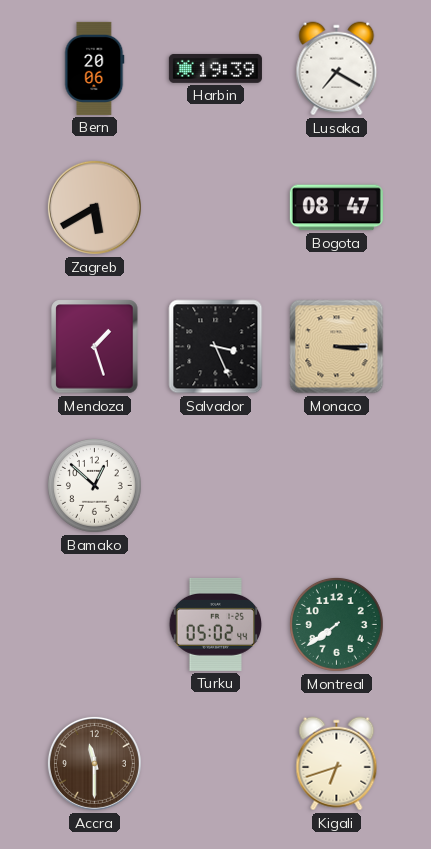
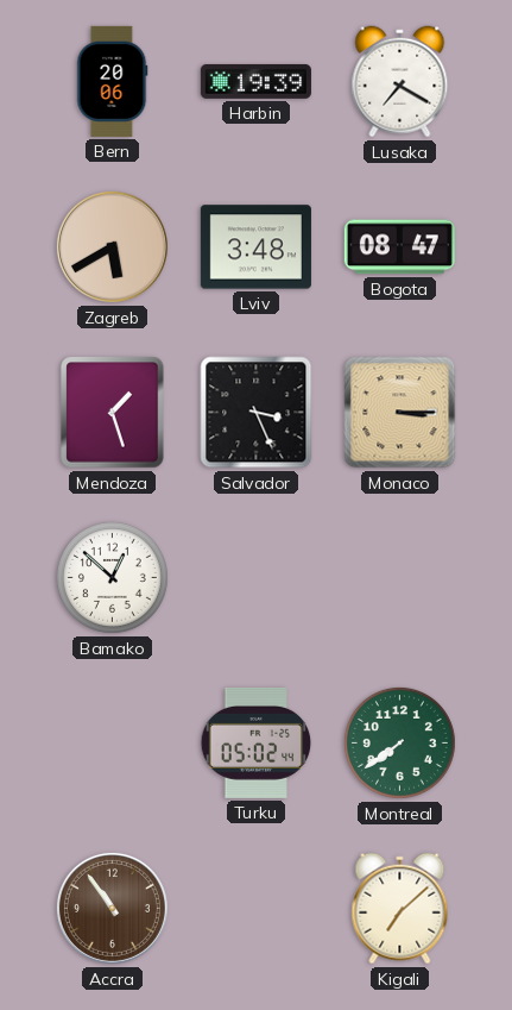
Lviv: none -> 3:48
Accra: 11:30 -> 10:54
Kigali: 6:42 -> 7:08
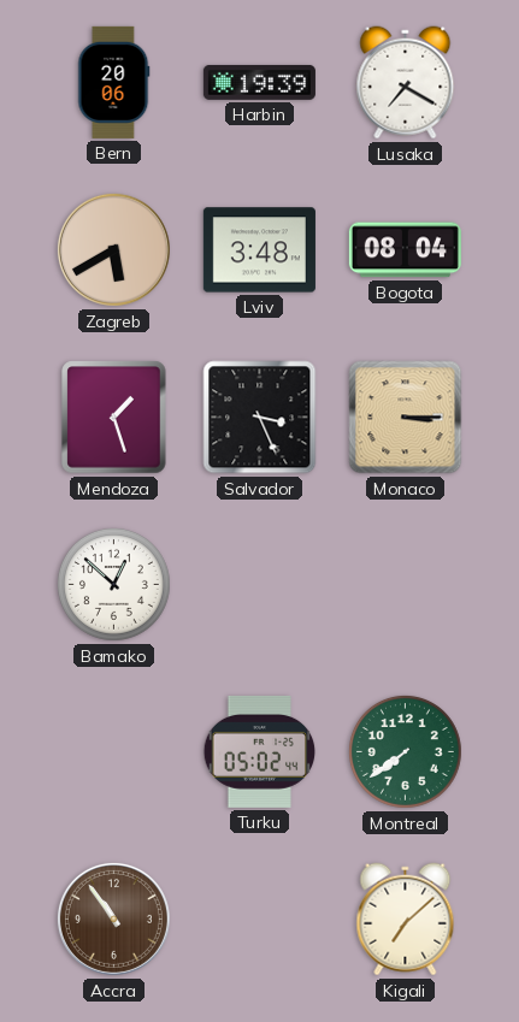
Bogota: 08:47 -> 08:04
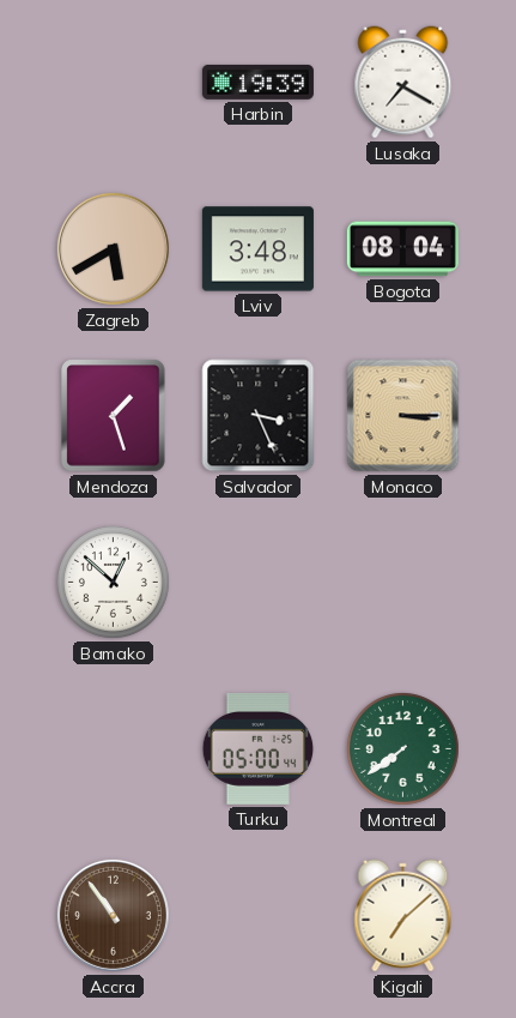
Bern: 20:06 -> none
Turku: 05:02 -> 05:00
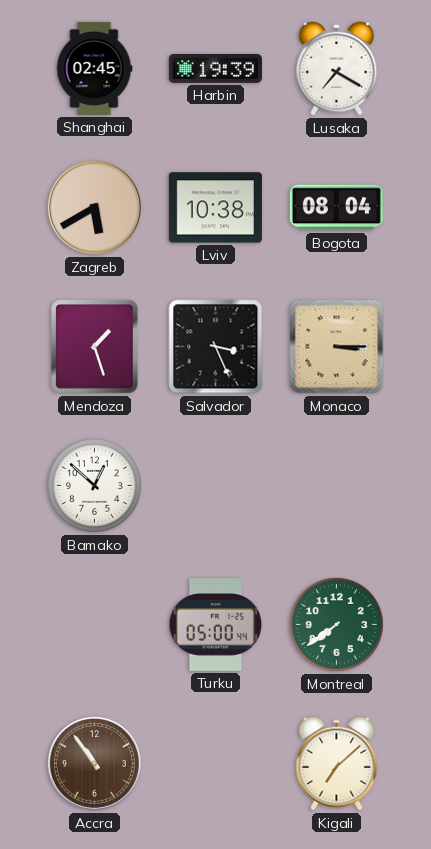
Shanghai: none -> 02:45
Lviv: 3:48 -> 10:38
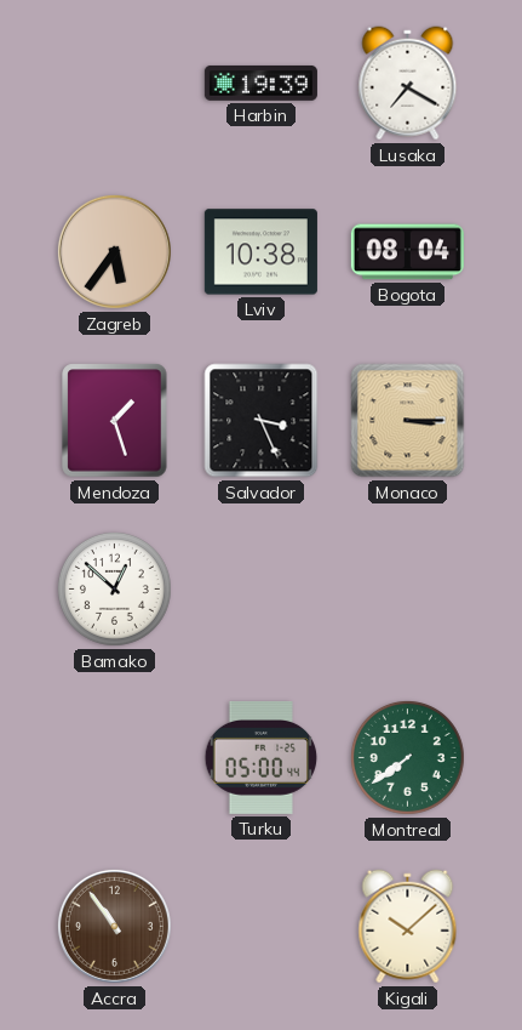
Shanghai: 02:45 -> none
Zagreb: 5:40 -> 5:36
Kigali: 7:08 -> 10:08
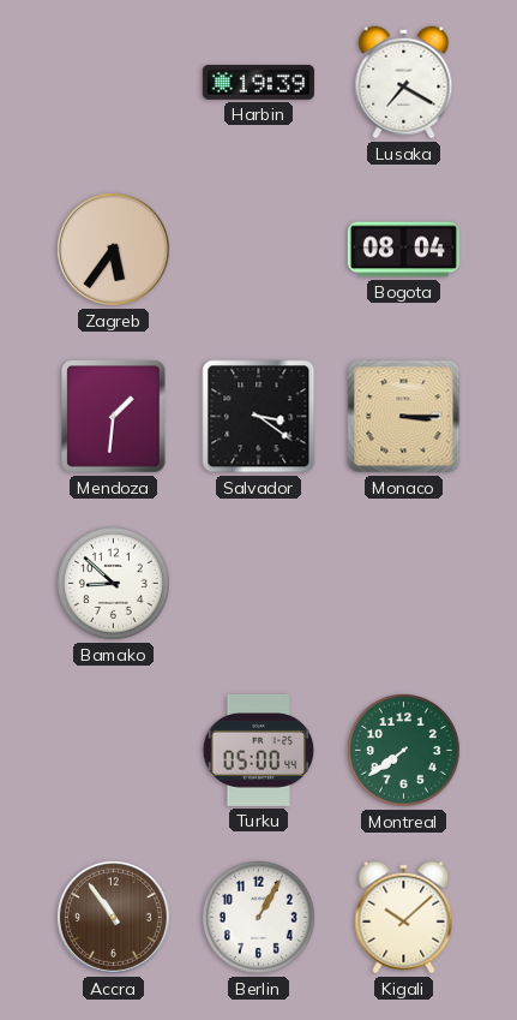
Lviv: 10:38 -> none
Mendoza: 1:27 -> 1:31
Salvador: 3:26 -> 3:21
Bamako: 12:52 -> 8:52
Berlin: none -> 1:05
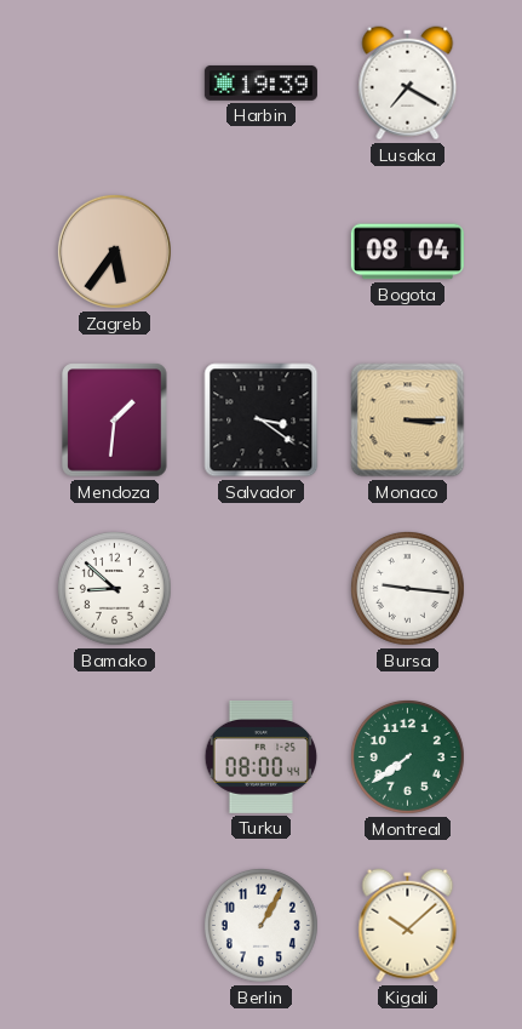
Bursa: none -> 9:16
Turku: 05:00 -> 08:00
Accra: 10:54 -> none
